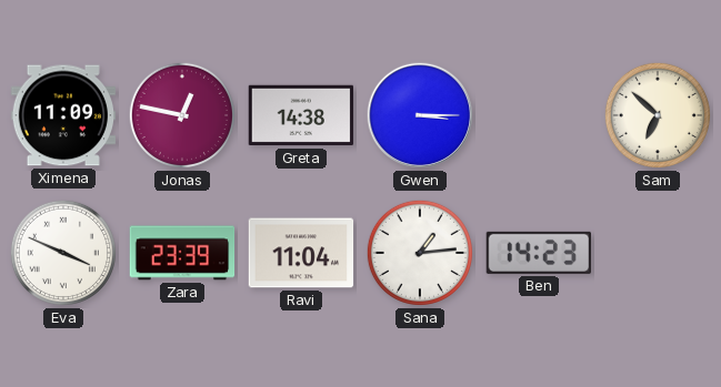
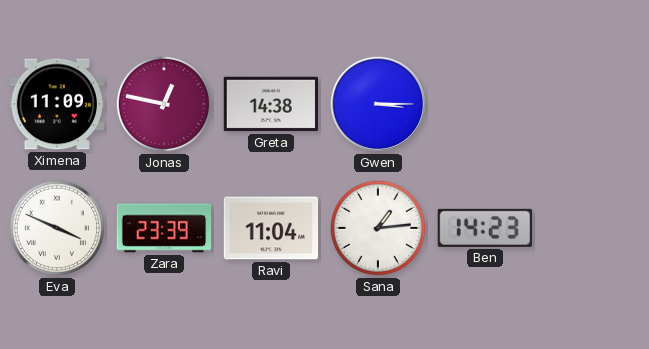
Sam: 6:52 -> none
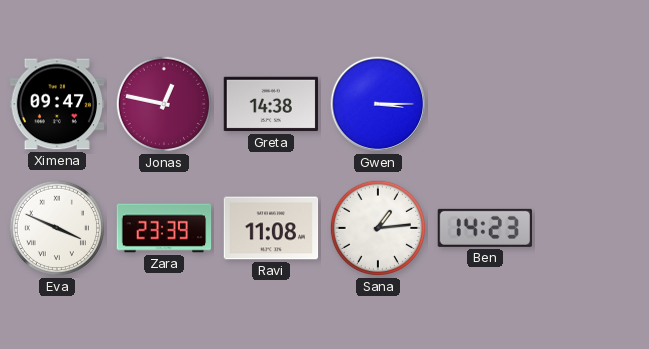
Ximena: 11:09 -> 09:47
Ravi: 11:04 -> 11:08
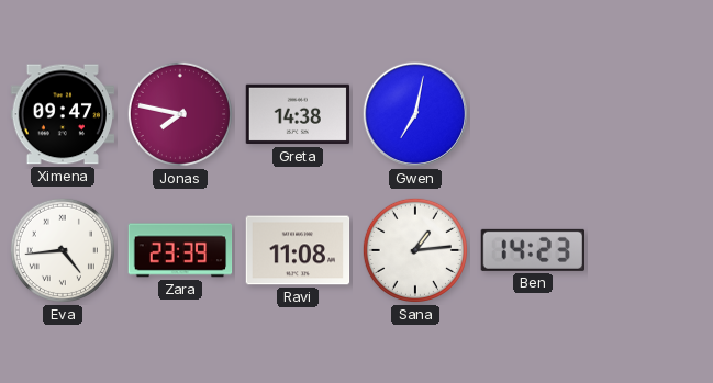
Jonas: 12:47 -> 7:47
Gwen: 3:15 -> 7:02
Eva: 3:49 -> 4:44
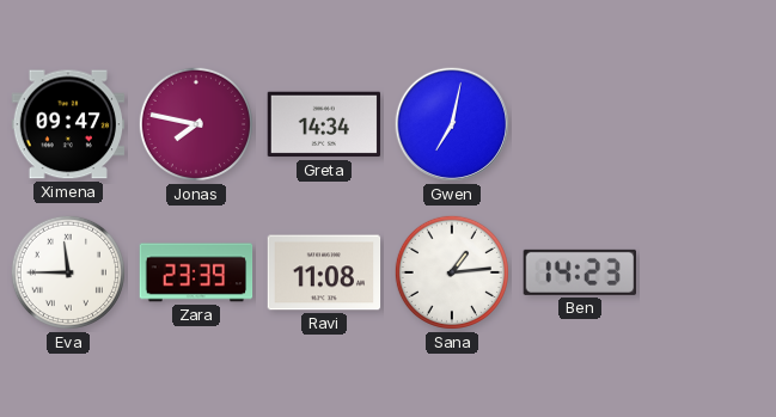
Greta: 14:38 -> 14:34
Eva: 4:44 -> 11:45
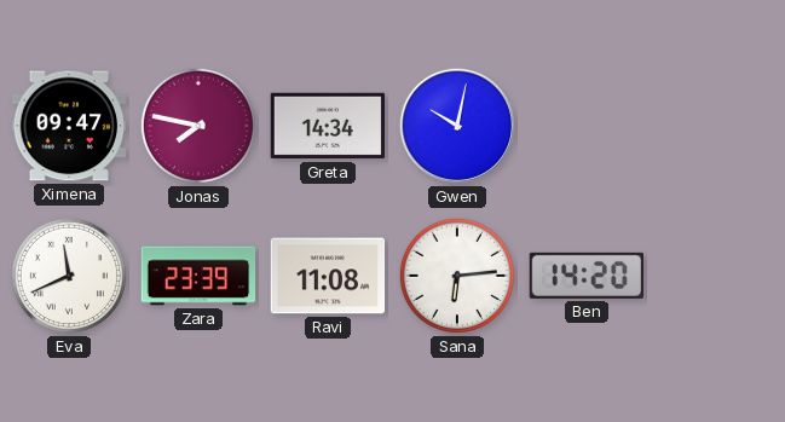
Gwen: 7:02 -> 10:02
Eva: 11:45 -> 11:41
Sana: 1:14 -> 6:14
Ben: 14:23 -> 14:20
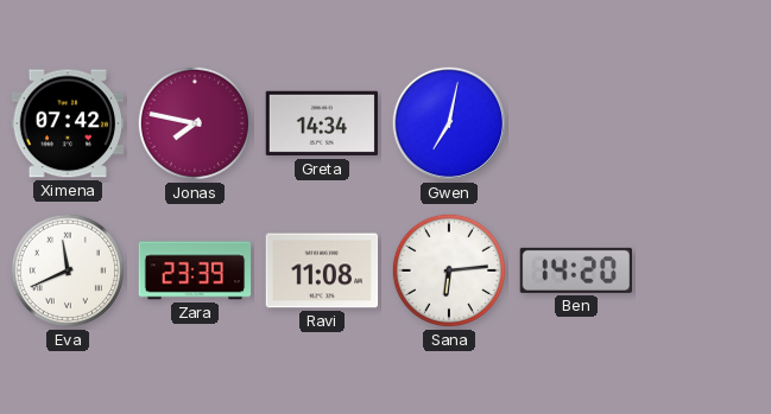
Ximena: 09:47 -> 07:42
Gwen: 10:02 -> 7:02
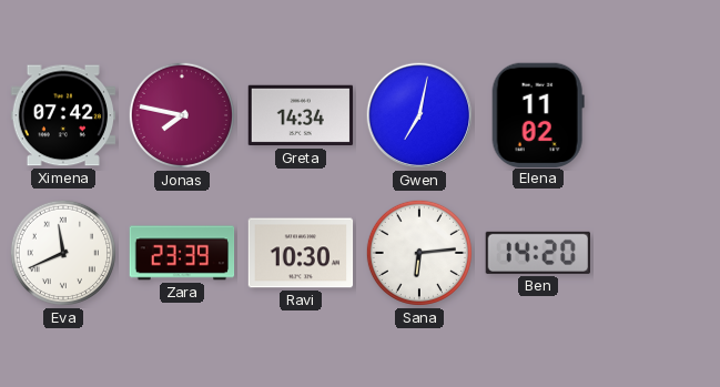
Elena: none -> 11:02
Ravi: 11:08 -> 10:30
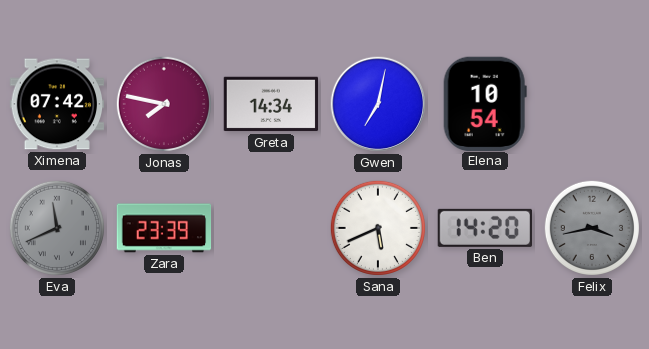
Elena: 11:02 -> 10:54
Eva dial: white -> grey
Ravi: 10:30 -> none
Sana: 6:14 -> 5:41
Felix: none -> 3:43
